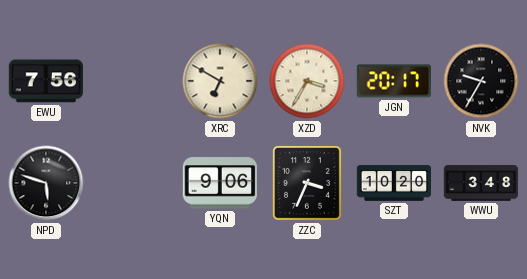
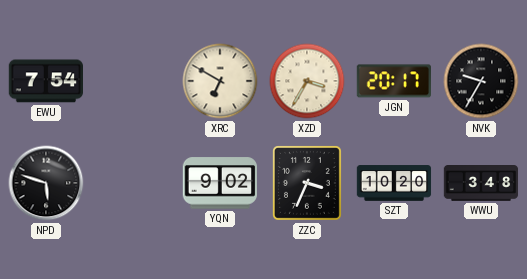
EWU: 7:56 -> 7:54
YQN: 9:06 -> 9:02
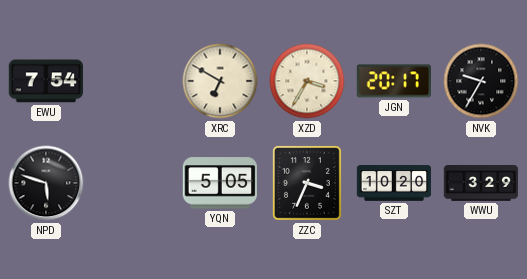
YQN: 9:02 -> 5:05
WWU: 3:48 -> 3:29
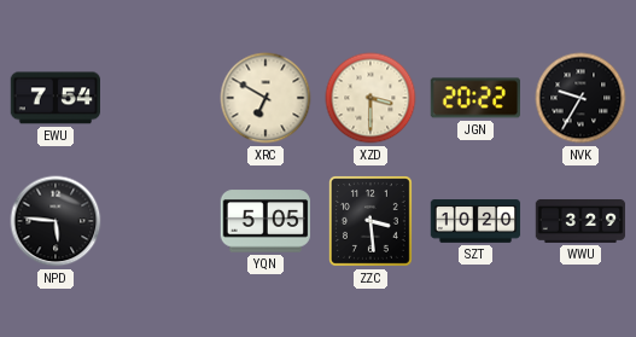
XZD: 3:35 -> 3:30
JGN: 20:17 -> 20:22
NPD: 5:48 -> 5:46
ZZC: 3:34 -> 3:29
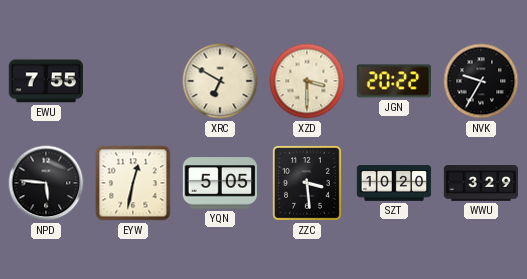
EWU: 7:54 -> 7:55
EYW: none -> 12:32
